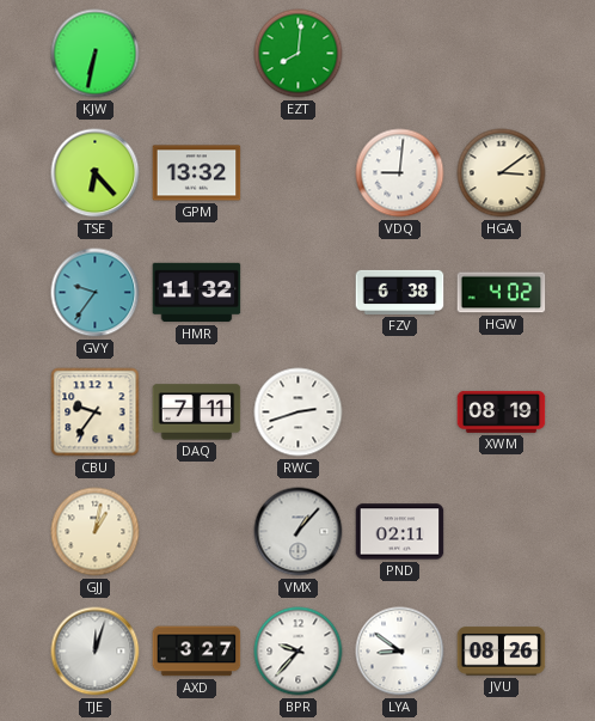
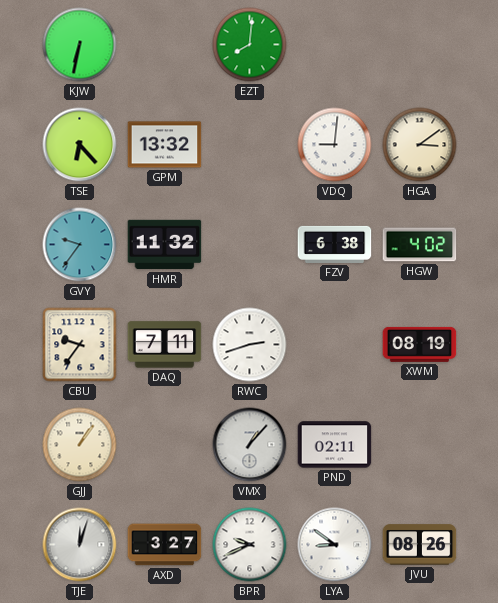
GJJ: 1:02 -> 1:06
BPR: 9:37 -> 9:41
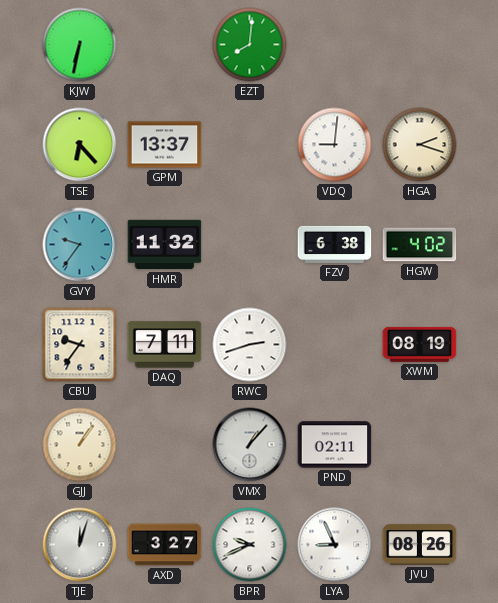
GPM: 13:32 -> 13:37
HGA: 3:09 -> 2:18
LYA: 8:51 -> 8:56
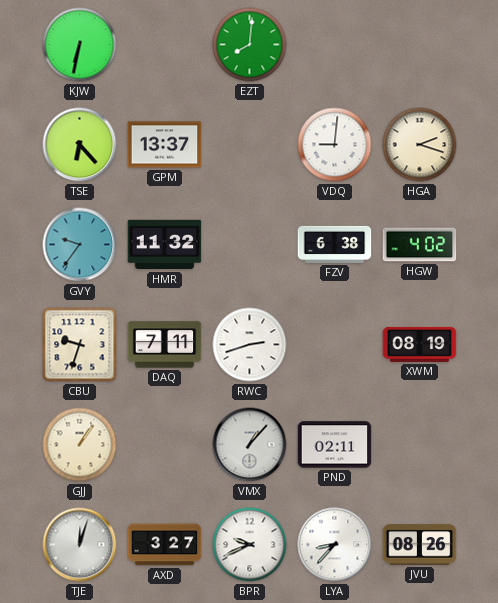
CBU: 9:36 -> 9:33
LYA: 8:56 -> 8:37
